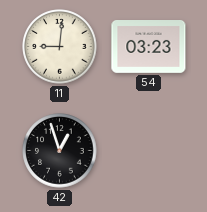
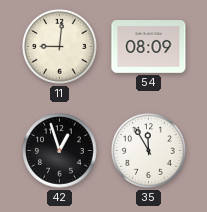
54: 03:23 -> 08:09
35: none -> 11:55
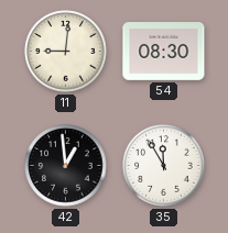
54: 08:09 -> 08:30
42: 12:57 -> 12:59
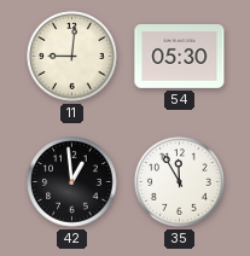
54: 08:30 -> 05:30
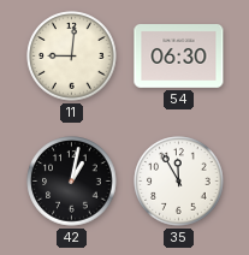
54: 05:30 -> 06:30
42: 12:59 -> 1:02
